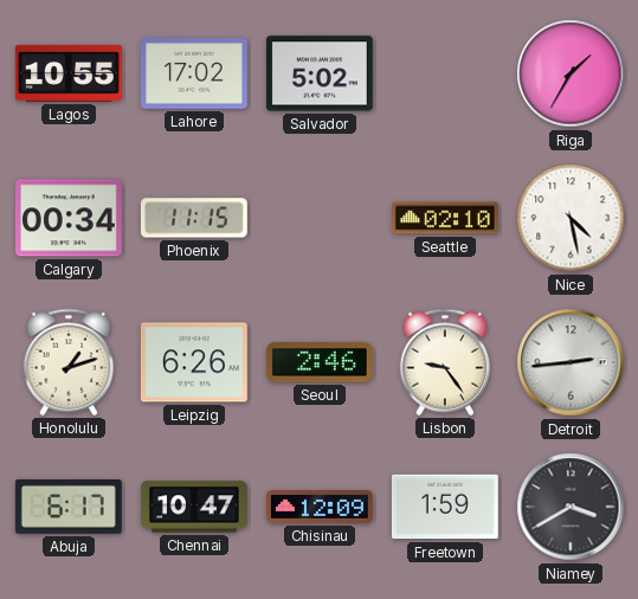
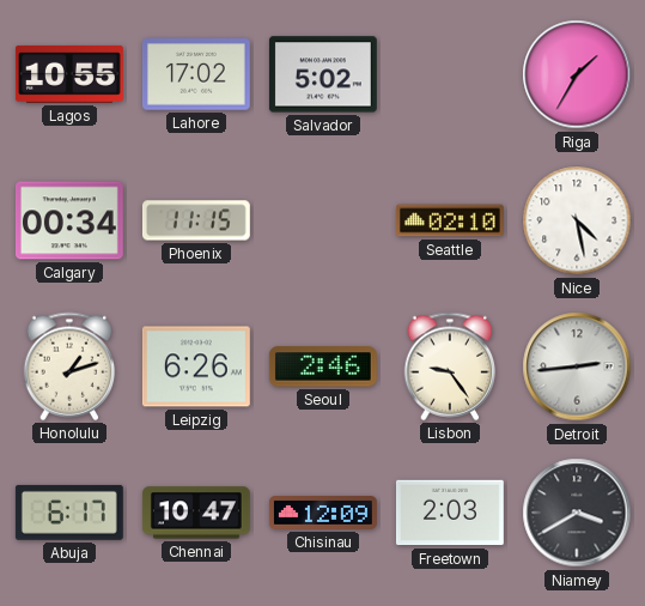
Freetown: 1:59 -> 2:03
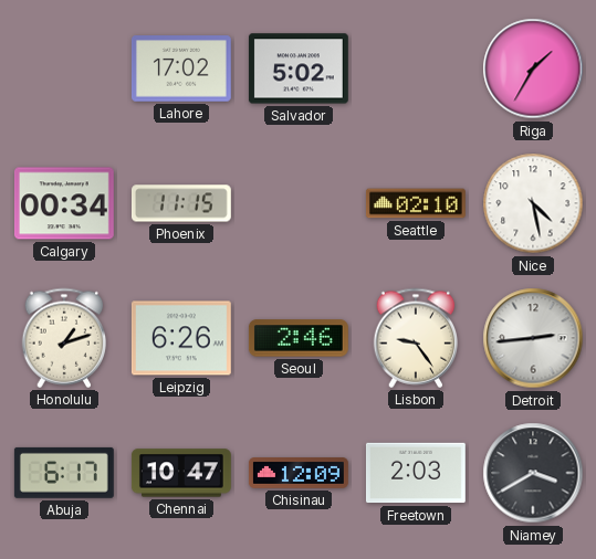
Lagos: 10:55 -> none
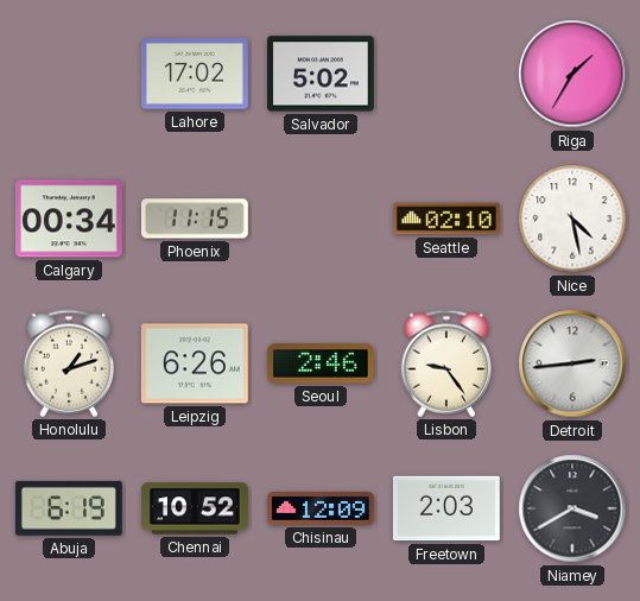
Abuja: 6:17 -> 6:19
Chennai: 10:47 -> 10:52
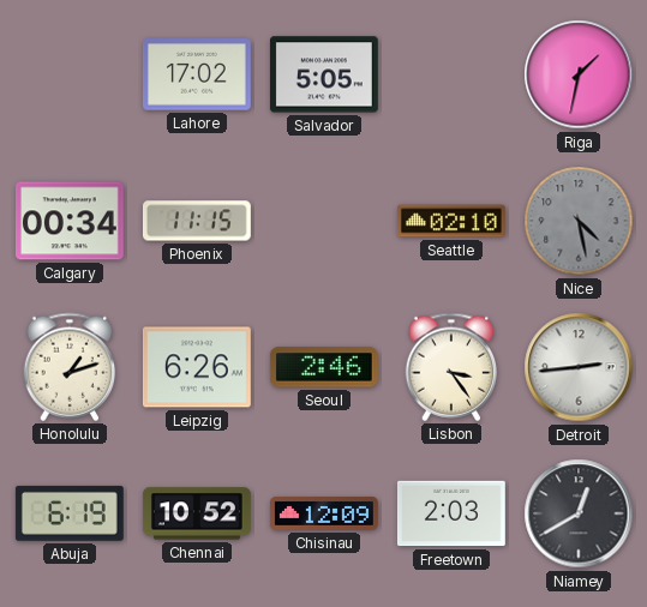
Salvador: 5:02 -> 5:05
Riga: 1:35 -> 1:32
Nice dial: white -> grey
Lisbon: 9:24 -> 3:24
Niamey: 3:40 -> 12:40
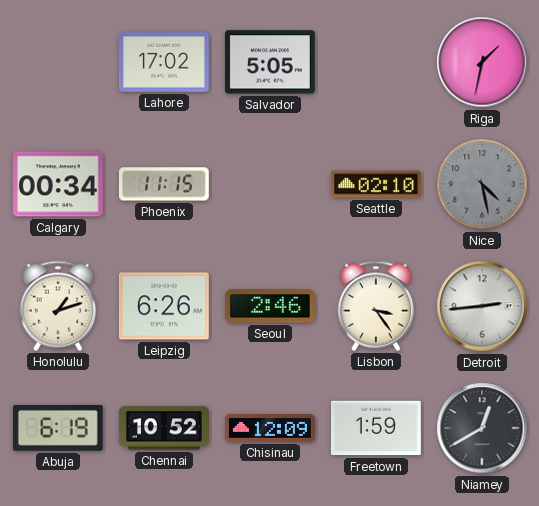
Freetown: 2:03 -> 1:59
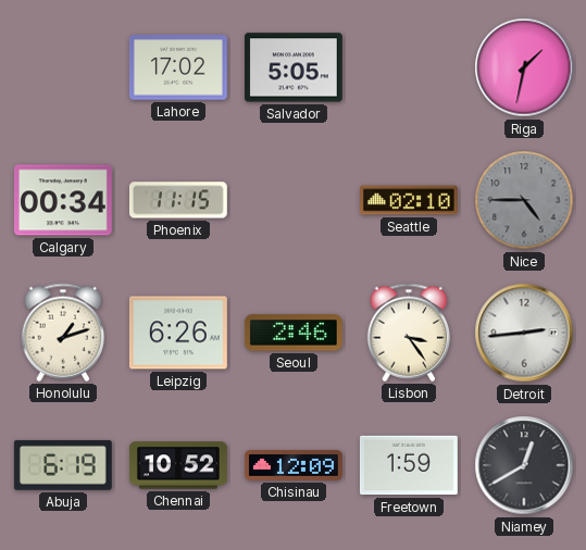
Nice: 4:28 -> 4:45
